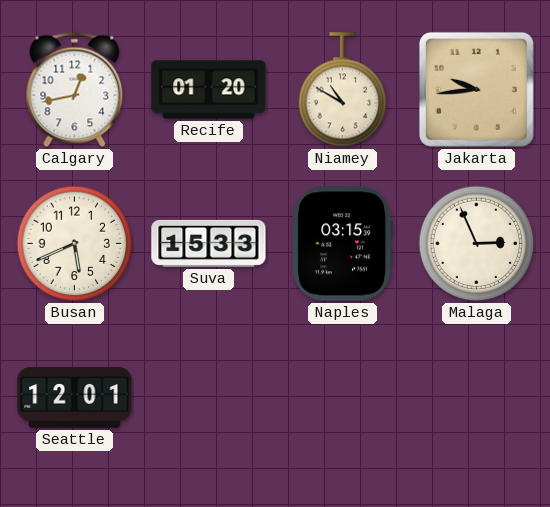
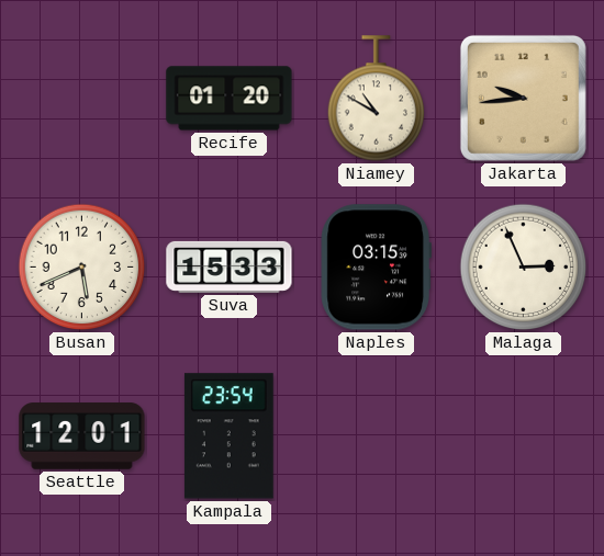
Calgary: 12:43 -> none
Kampala: none -> 23:54
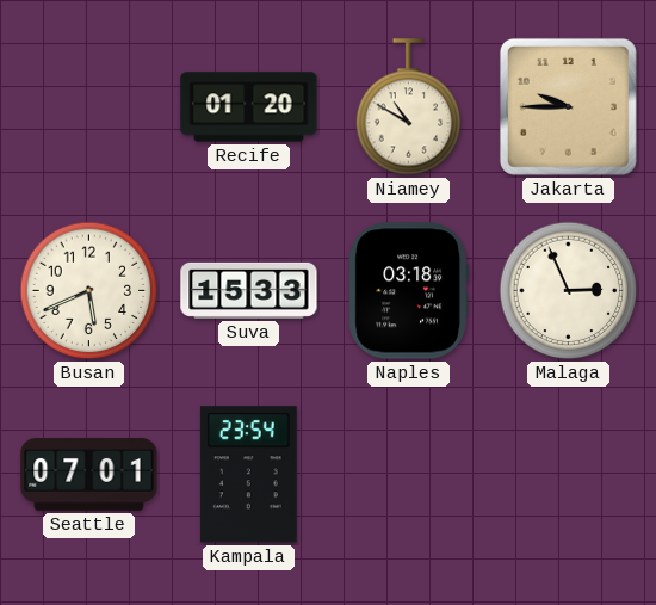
Jakarta: 9:44 -> 9:45
Naples: 03:15 -> 03:18
Seattle: 12:01 -> 07:01
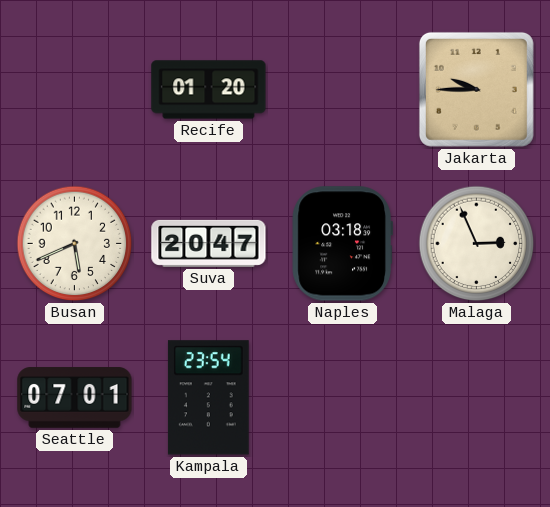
Niamey: 10:50 -> none
Suva: 15:33 -> 20:47
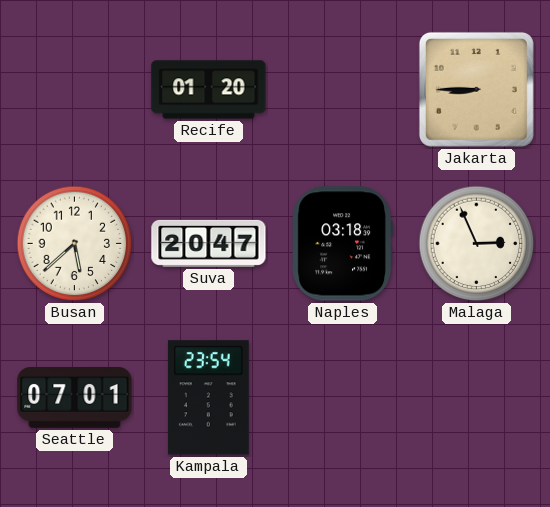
Jakarta: 9:45 -> 8:45
Busan: 5:41 -> 5:38
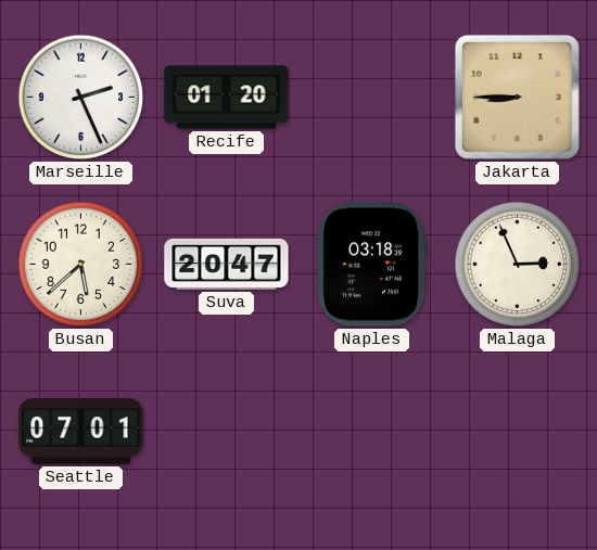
Marseille: none -> 2:26
Kampala: 23:54 -> none
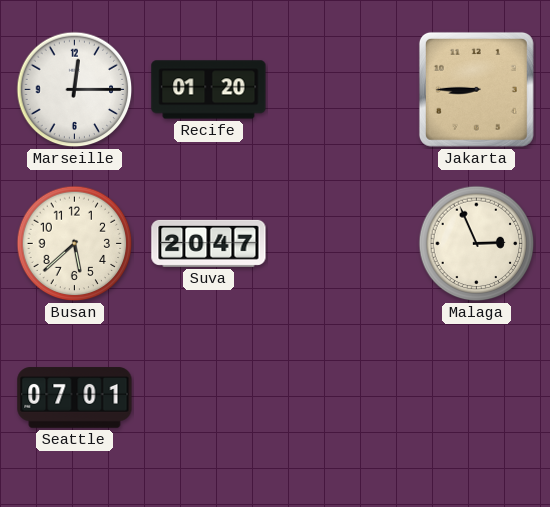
Marseille: 2:26 -> 12:15
Naples: 03:18 -> none
